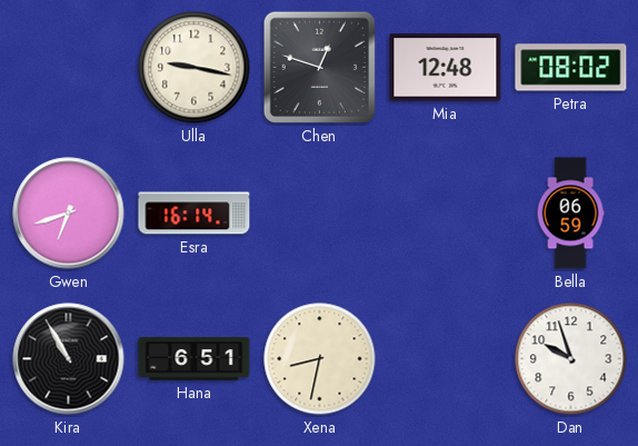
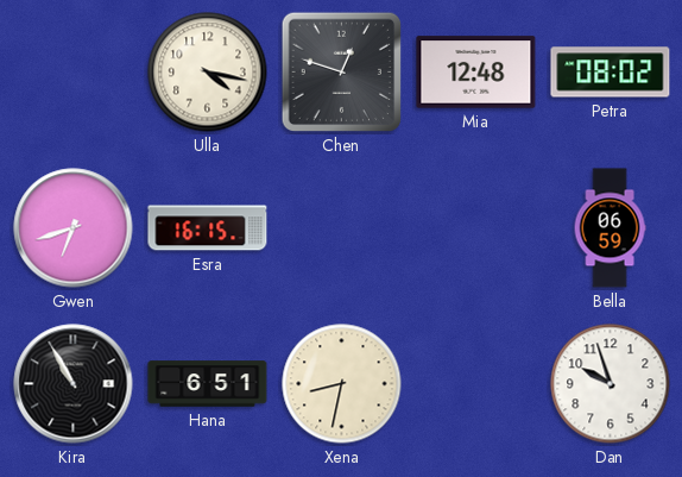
Ulla: 9:17 -> 4:17
Esra: 16:14 -> 16:15
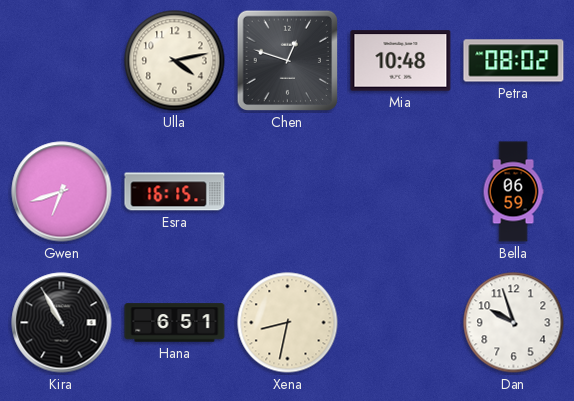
Ulla: 4:17 -> 4:13
Mia: 12:48 -> 10:48
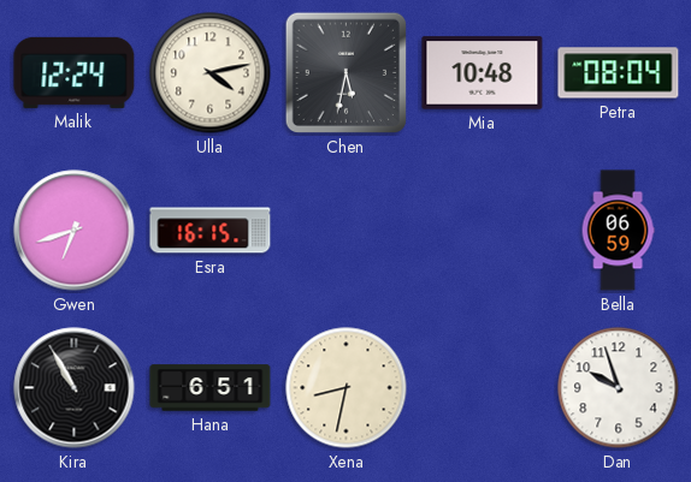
Malik: none -> 12:24
Chen: 12:48 -> 5:32
Petra: 08:02 -> 08:04
